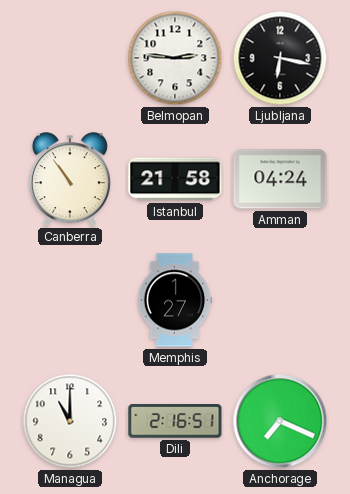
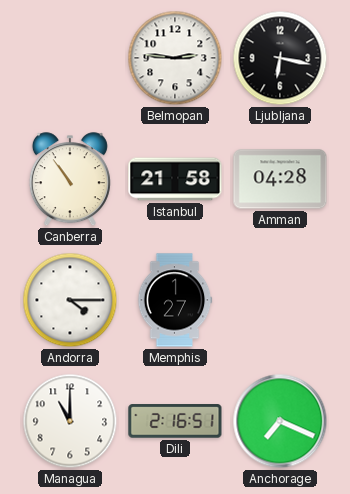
Amman: 04:24 -> 04:28
Andorra: none -> 4:15
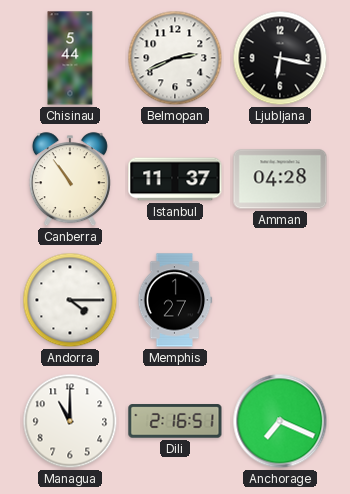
Chisinau: none -> 5:44
Belmopan: 2:46 -> 2:41
Istanbul: 21:58 -> 11:37
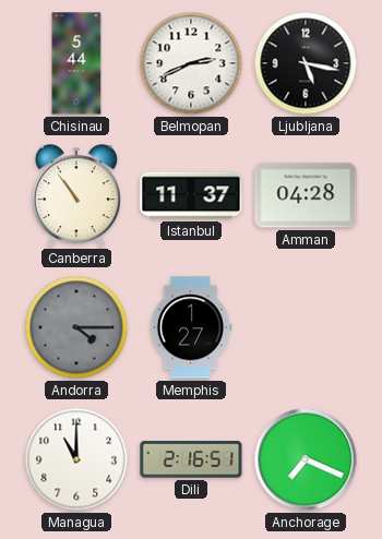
Ljubljana: 6:17 -> 5:17
Andorra dial: white -> grey
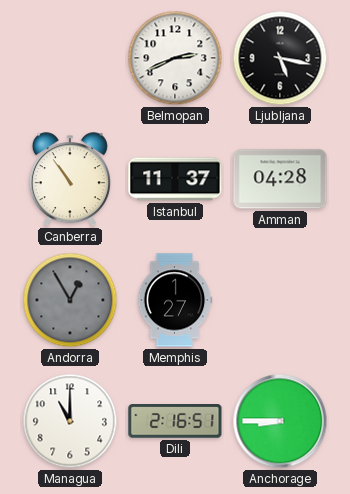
Chisinau: 5:44 -> none
Andorra: 4:15 -> 12:55
Anchorage: 7:19 -> 8:45
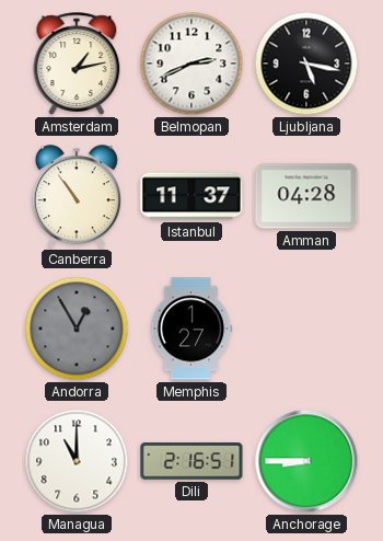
Amsterdam: none -> 1:13
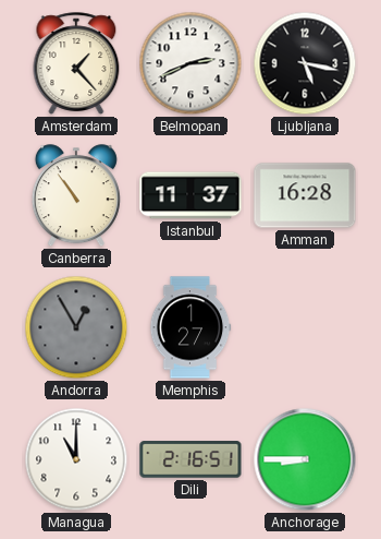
Amsterdam: 1:13 -> 1:23
Amman: 04:28 -> 16:28
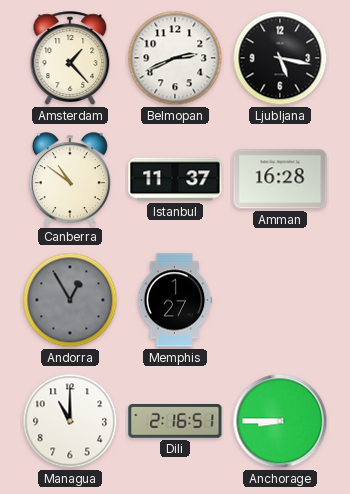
Canberra: 10:54 -> 10:51
